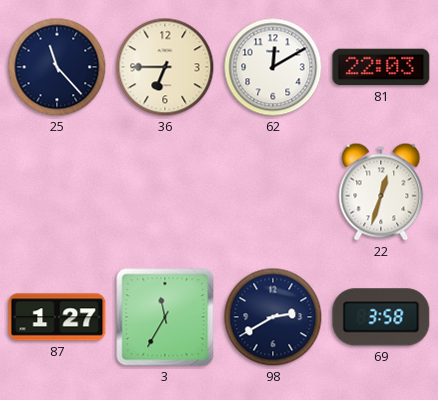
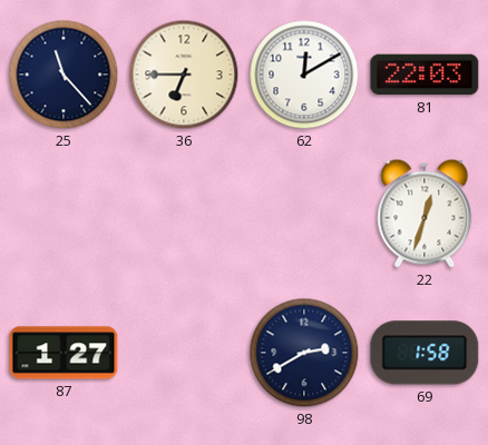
3: 11:35 -> none
69: 3:58 -> 1:58
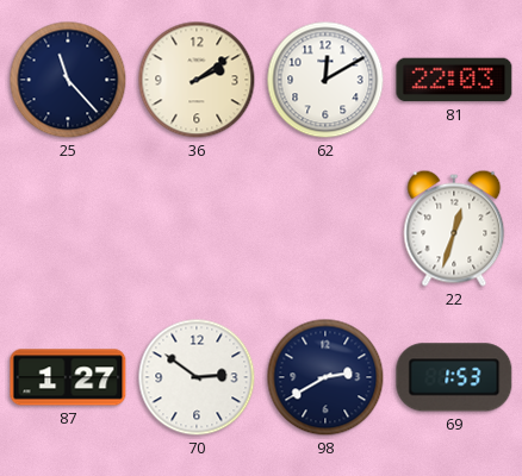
36: 6:45 -> 2:09
70: none -> 2:51
69: 1:58 -> 1:53
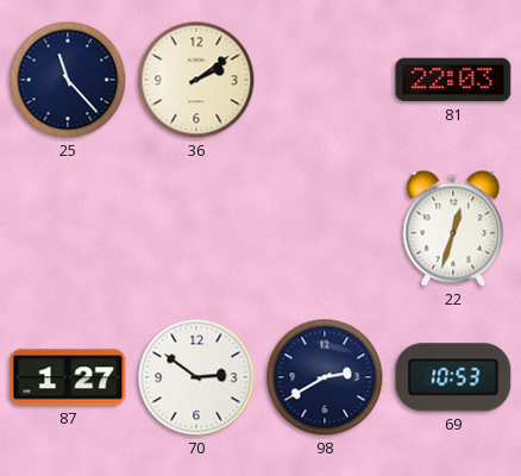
62: 12:10 -> none
69: 1:53 -> 10:53
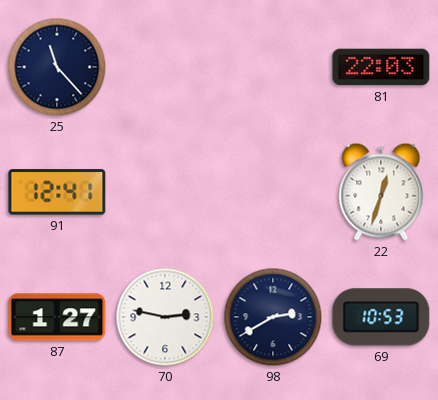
36: 2:09 -> none
91: none -> 12:41
70: 2:51 -> 2:47
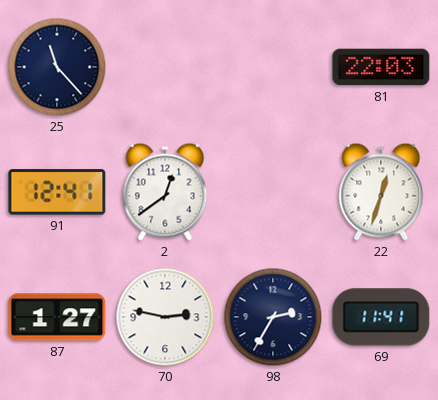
2: none -> 12:39
98: 2:40 -> 2:35
69: 10:53 -> 11:41
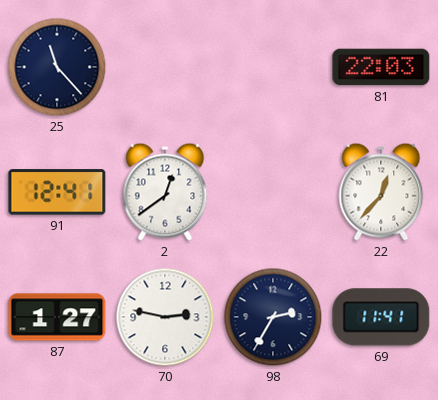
22: 12:33 -> 12:37
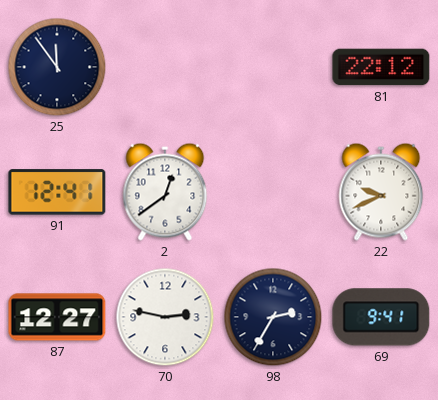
25: 11:23 -> 11:54
81: 22:03 -> 22:12
22: 12:37 -> 9:41
87: 1:27 -> 12:27
69: 11:41 -> 9:41
